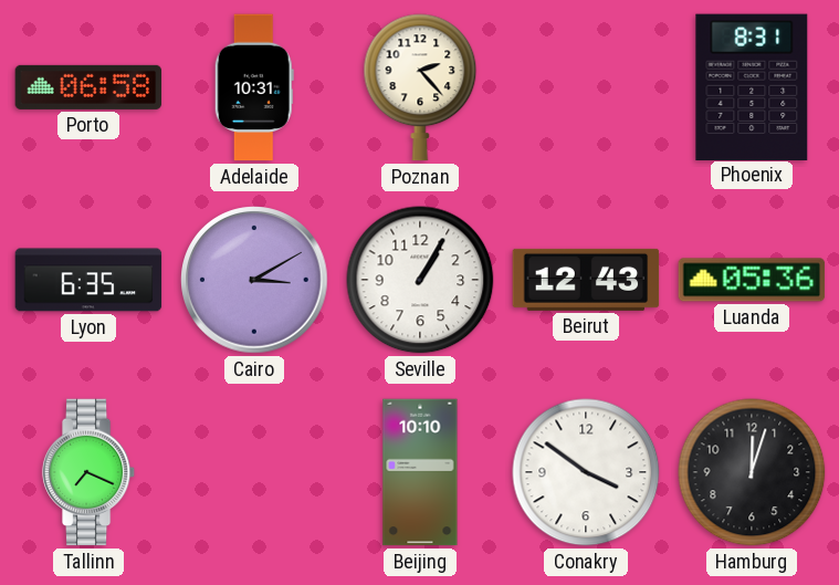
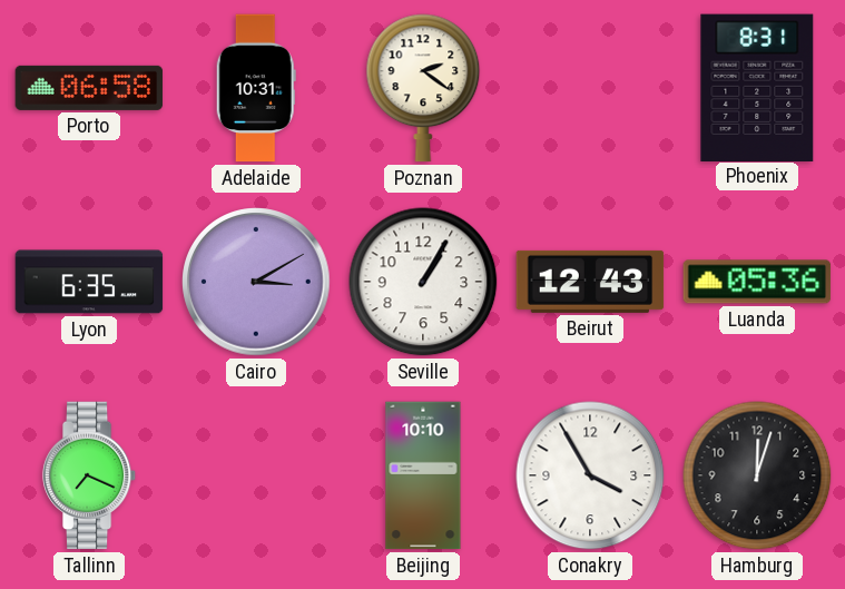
Poznan: 2:23 -> 2:21
Conakry: 3:51 -> 3:55
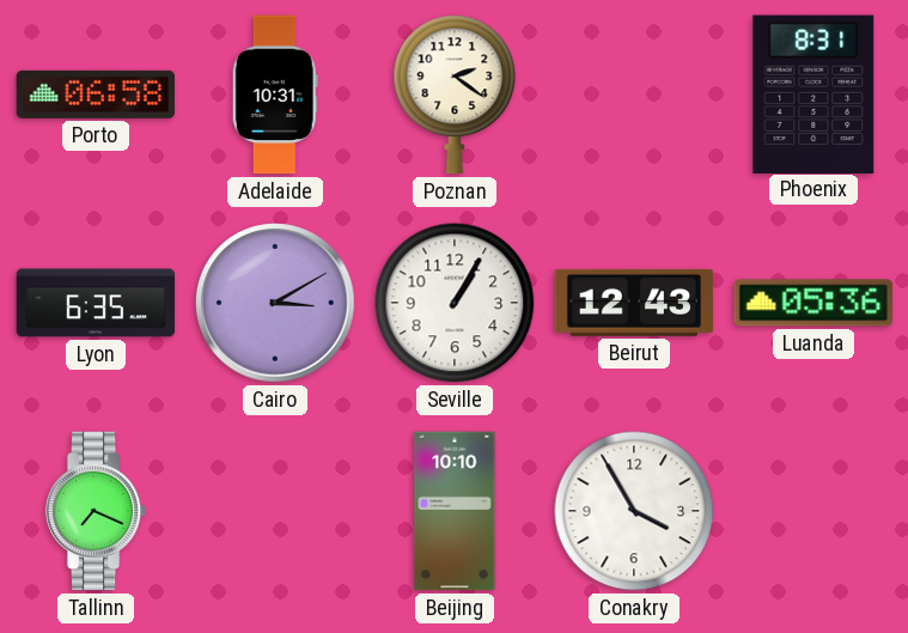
Hamburg: 12:03 -> none
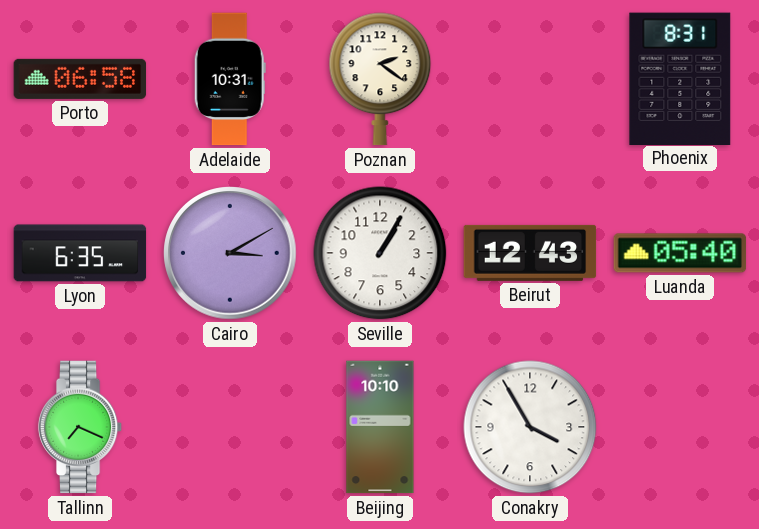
Luanda: 05:36 -> 05:40
